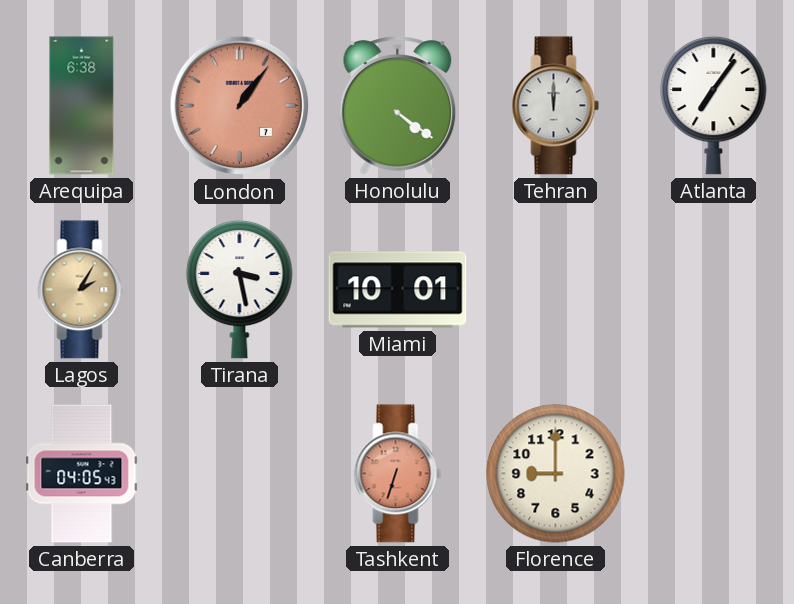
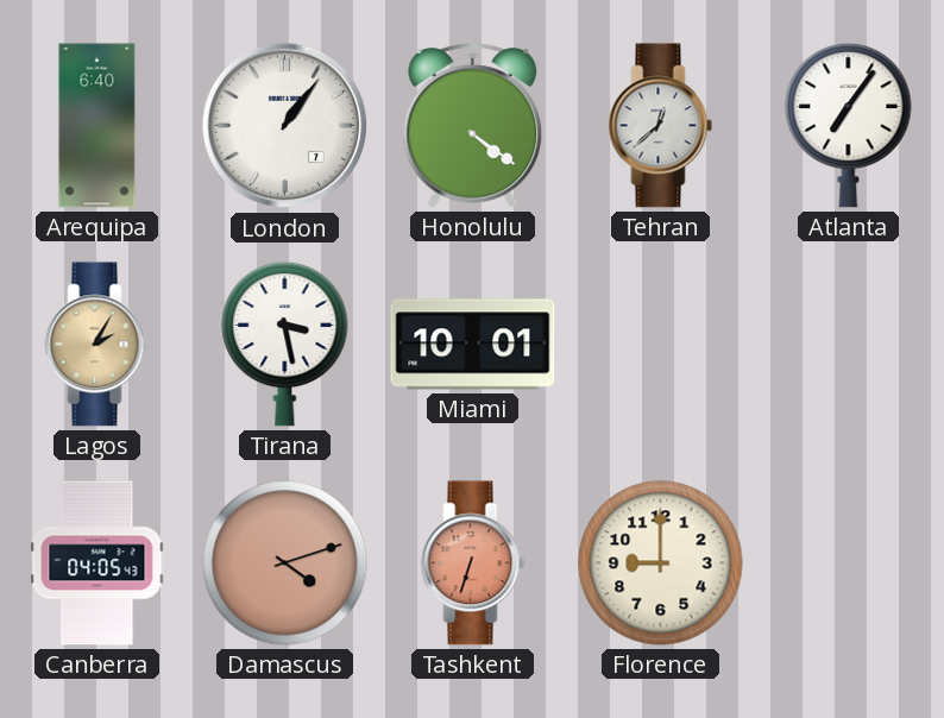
Arequipa: 6:38 -> 6:40
London dial: salmon -> white
Tehran: 12:00 -> 12:38
Damascus: none -> 4:12
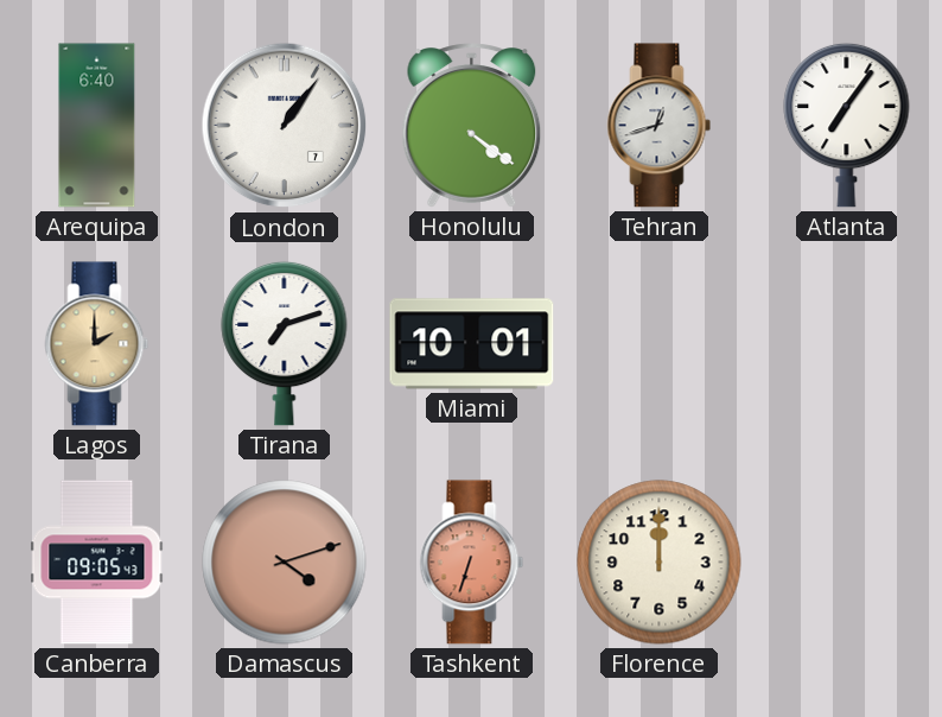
Tehran: 12:38 -> 12:42
Lagos: 2:05 -> 2:00
Tirana: 3:28 -> 7:12
Canberra: 04:05 -> 09:05
Florence: 9:00 -> 12:00
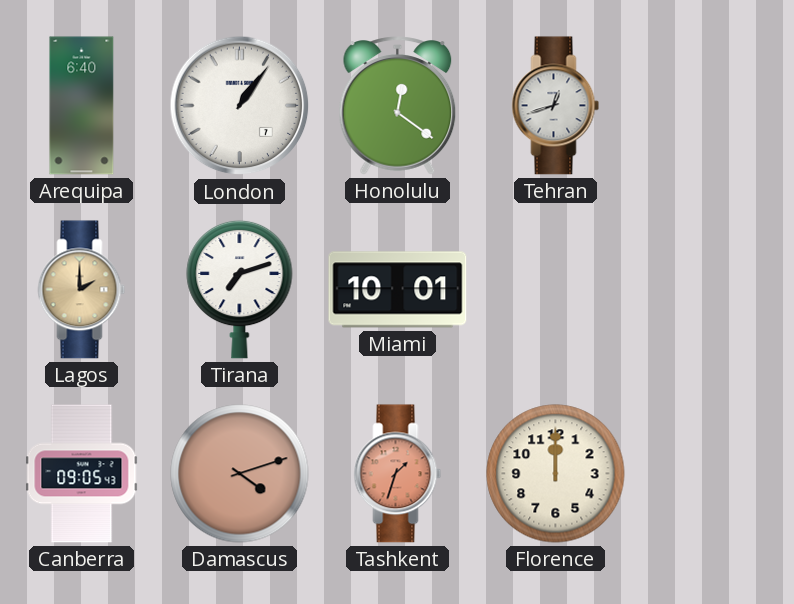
Honolulu: 4:21 -> 12:21
Atlanta: 7:06 -> none
Tashkent: 6:33 -> 1:33
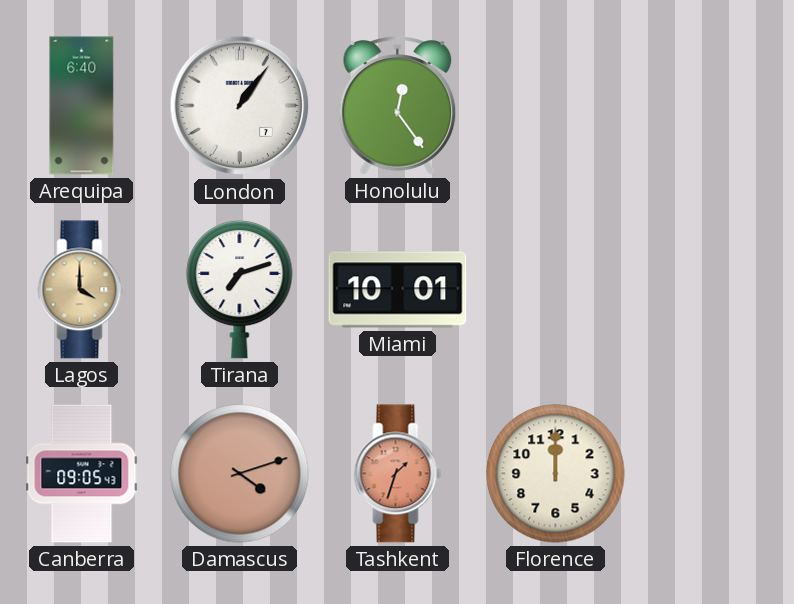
Honolulu: 12:21 -> 12:24
Tehran: 12:42 -> none
Lagos: 2:00 -> 4:00
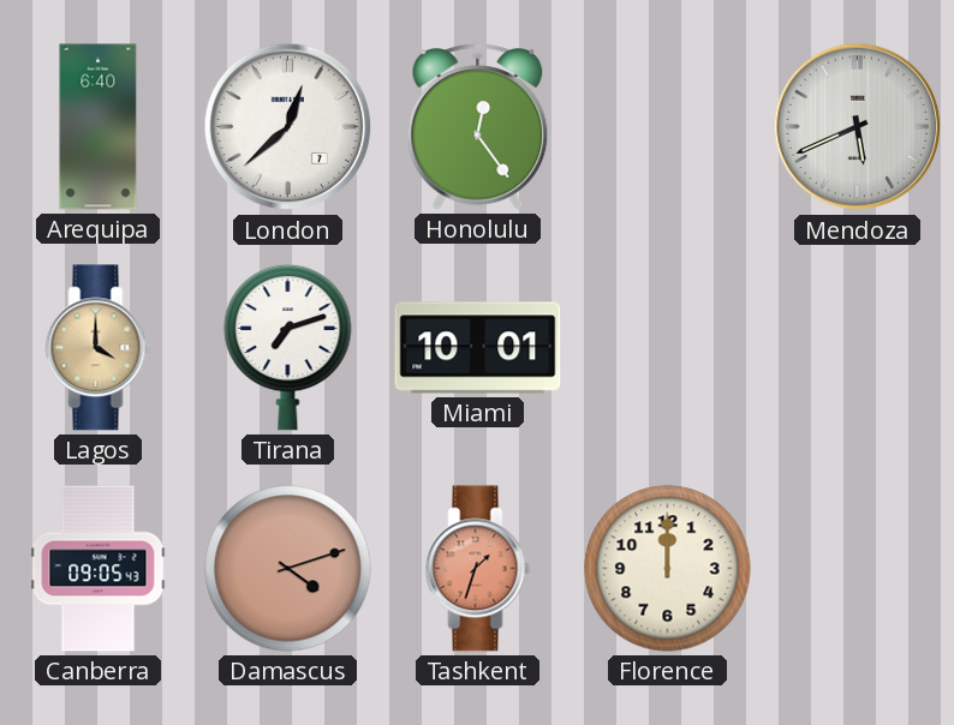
London: 1:06 -> 12:38
Mendoza: none -> 5:41
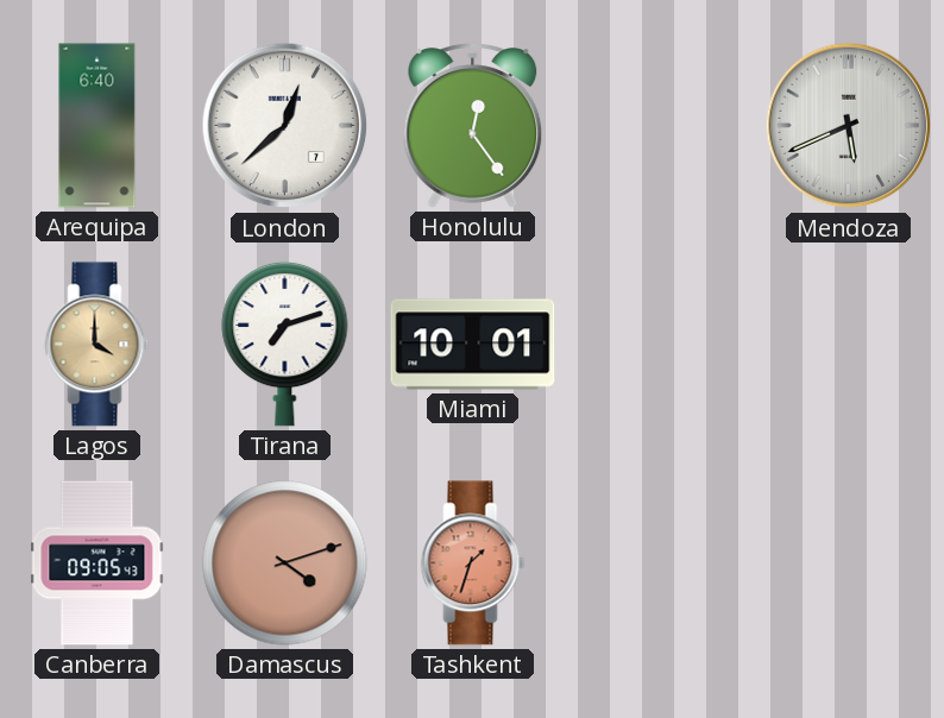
Florence: 12:00 -> none
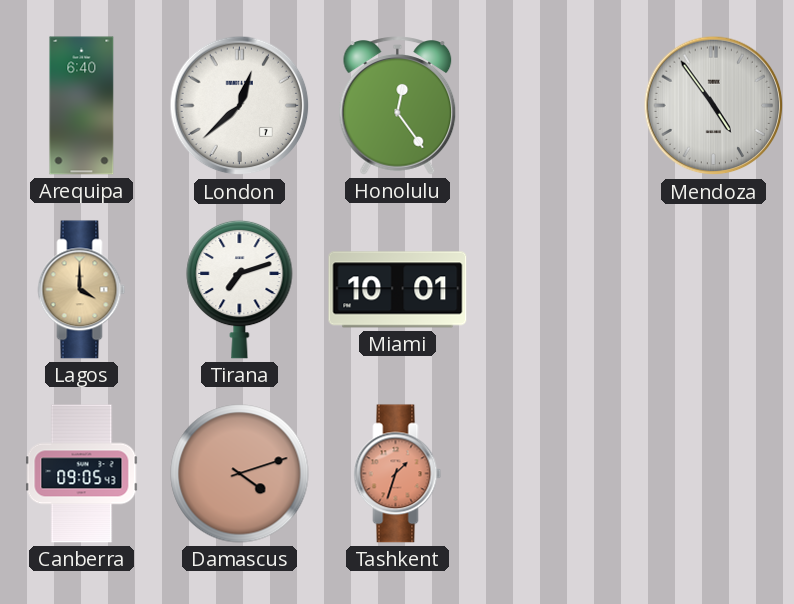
Mendoza: 5:41 -> 4:54
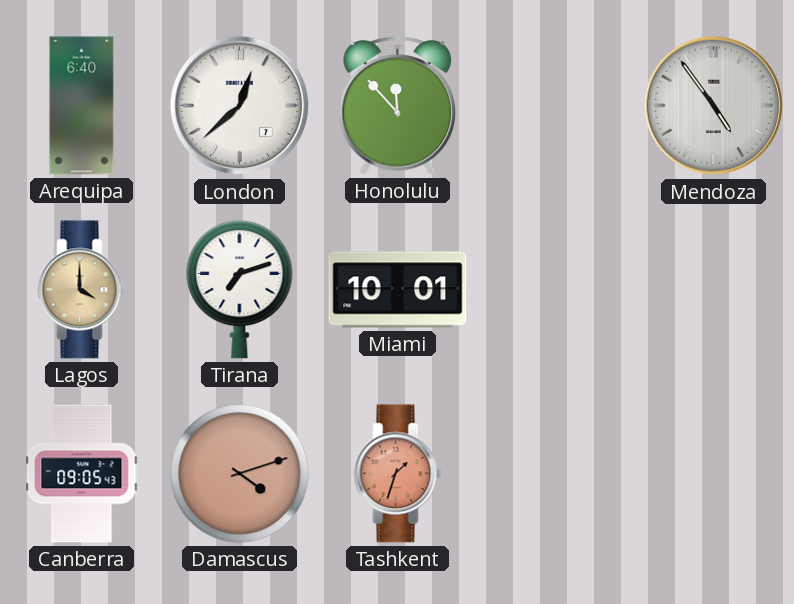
Honolulu: 12:24 -> 11:53
